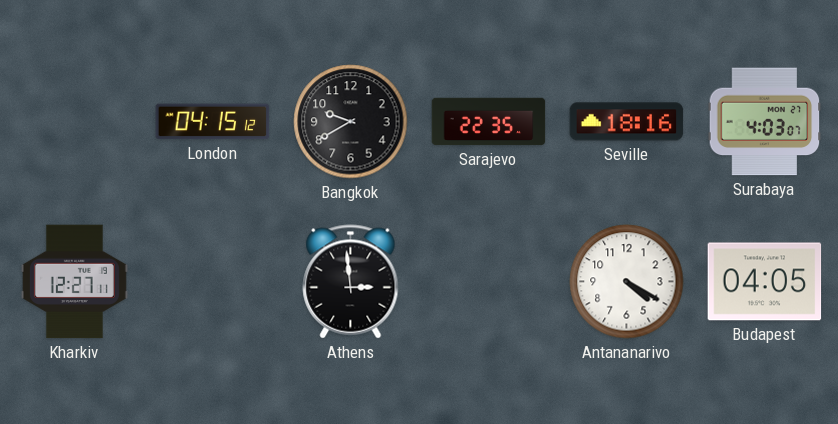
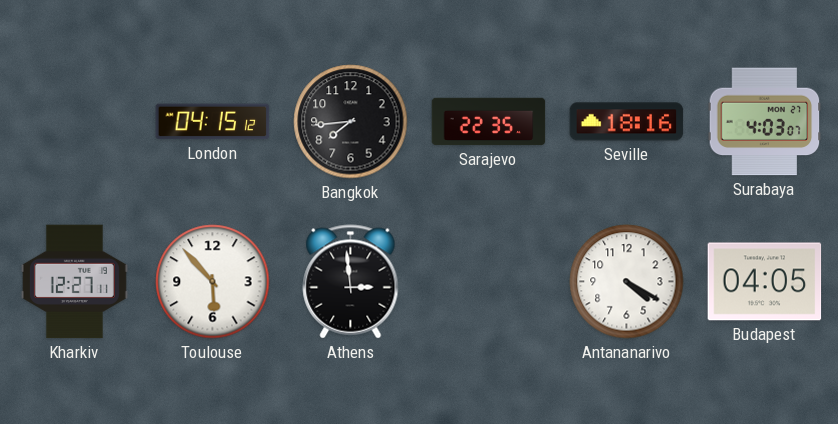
Bangkok: 9:40 -> 7:44
Toulouse: none -> 5:53
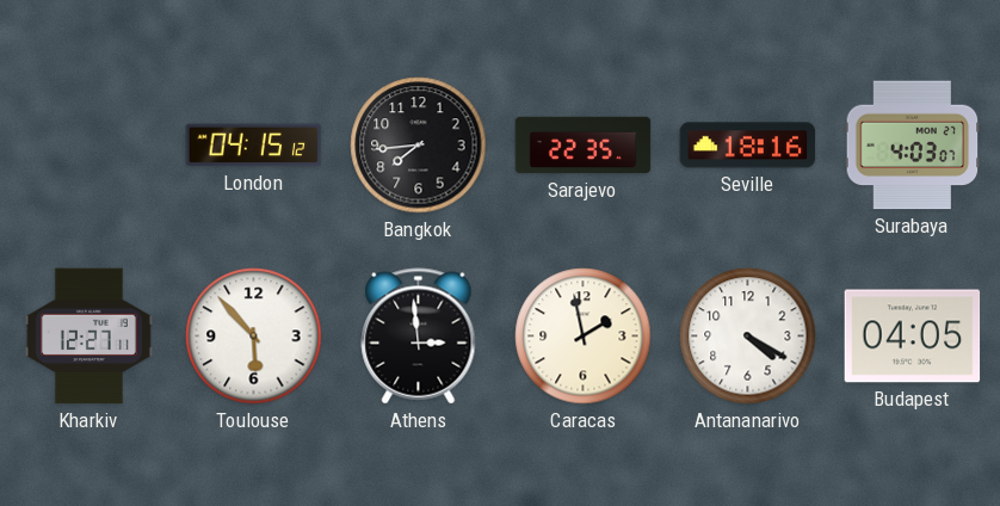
Caracas: none -> 1:58
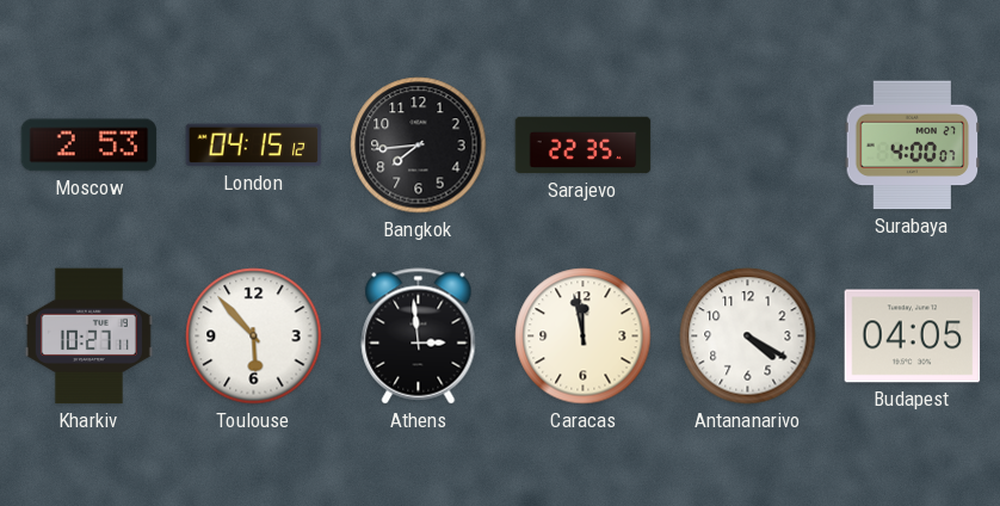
Moscow: none -> 2:53
Seville: 18:16 -> none
Surabaya: 4:03 -> 4:00
Kharkiv: 12:27 -> 10:27
Caracas: 1:58 -> 11:58
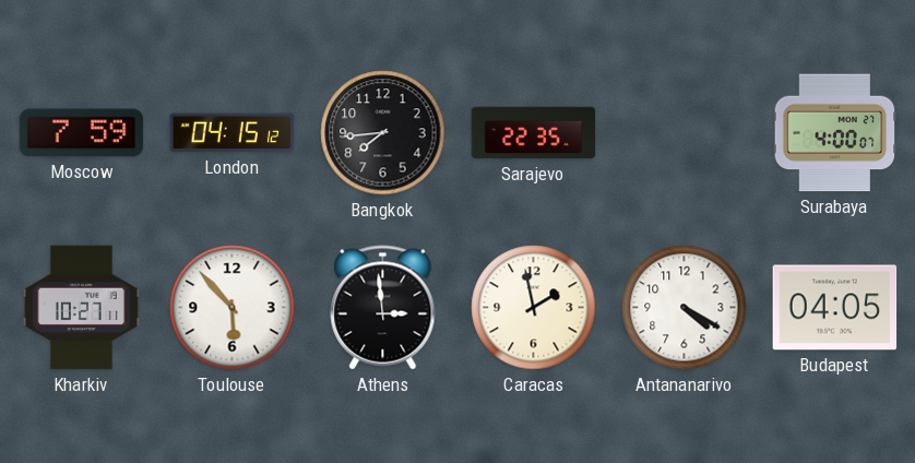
Moscow: 2:53 -> 7:59
Caracas: 11:58 -> 1:58
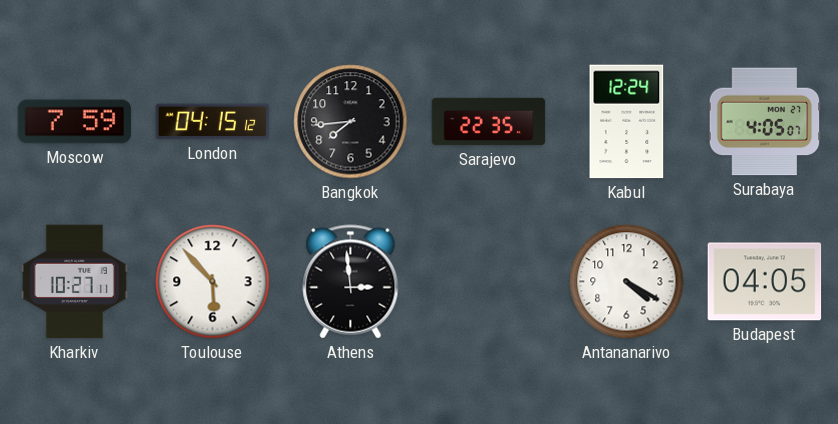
Kabul: none -> 12:24
Surabaya: 4:00 -> 4:05
Caracas: 1:58 -> none
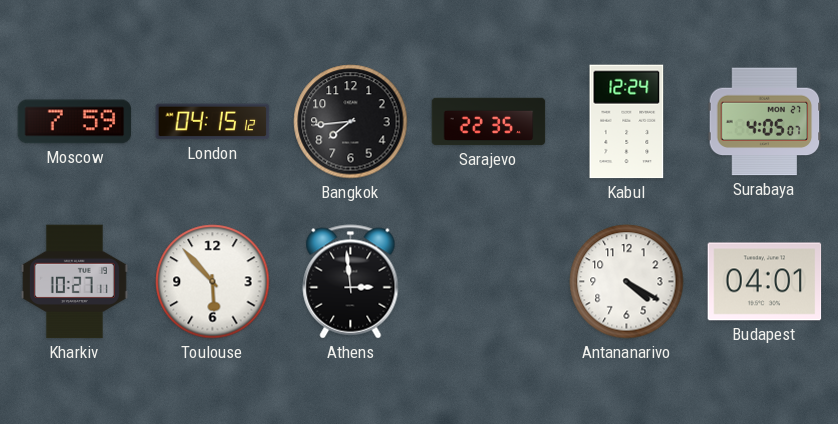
Budapest: 04:05 -> 04:01
